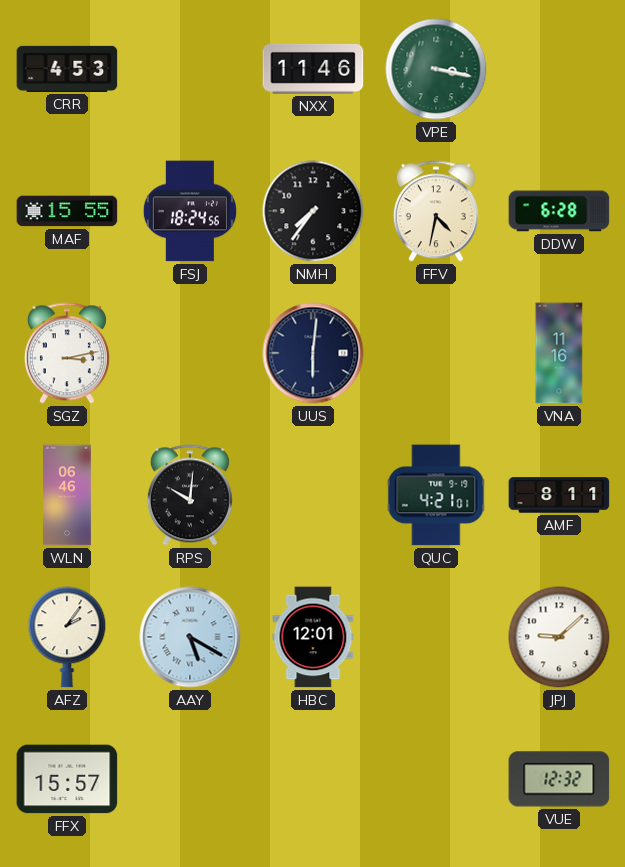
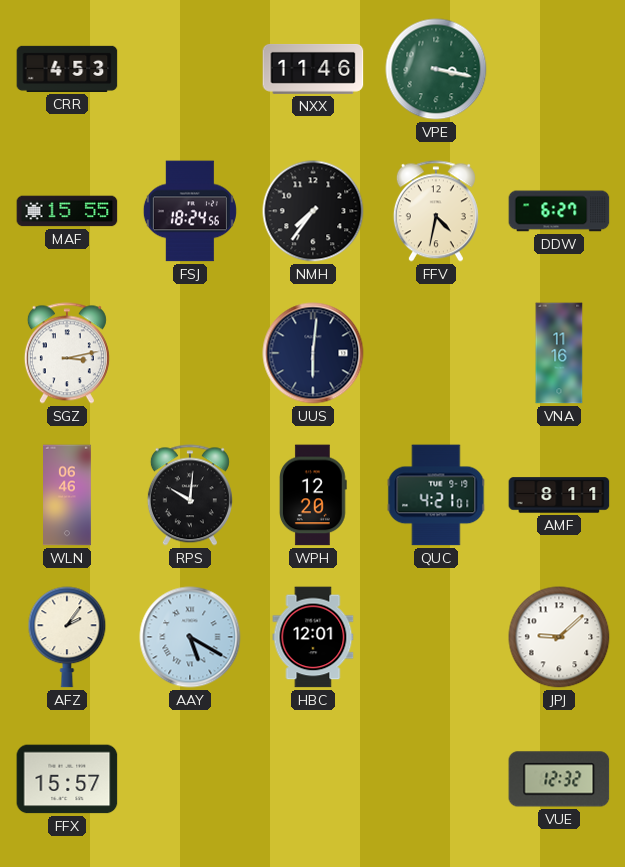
DDW: 6:28 -> 6:27
WPH: none -> 12:20
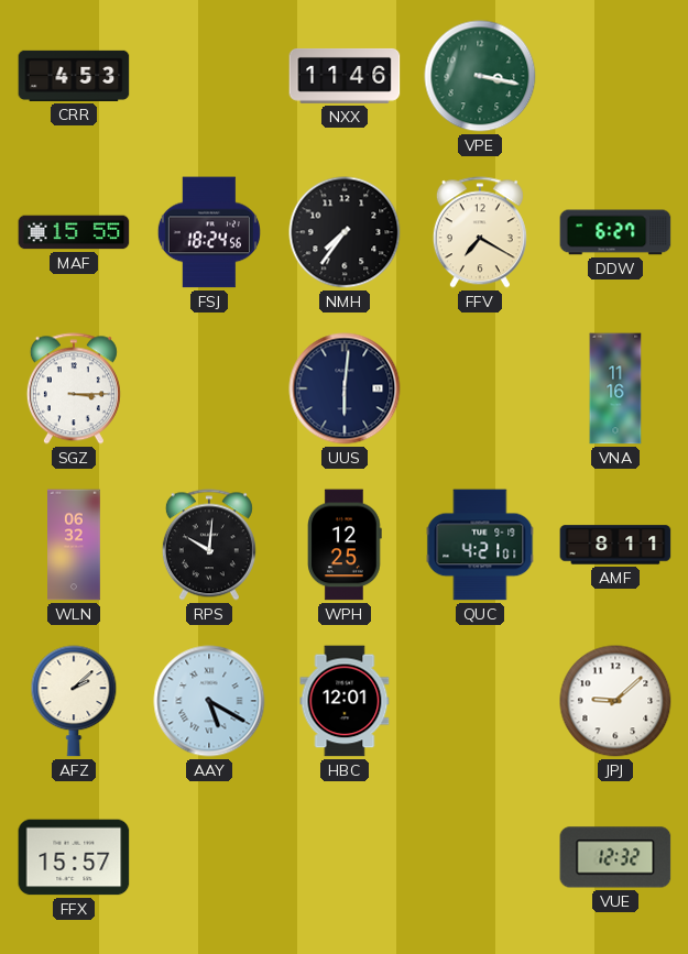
FFV: 4:32 -> 7:20
SGZ: 3:13 -> 3:15
WLN: 06:46 -> 06:32
WPH: 12:20 -> 12:25
AFZ: 2:06 -> 2:08
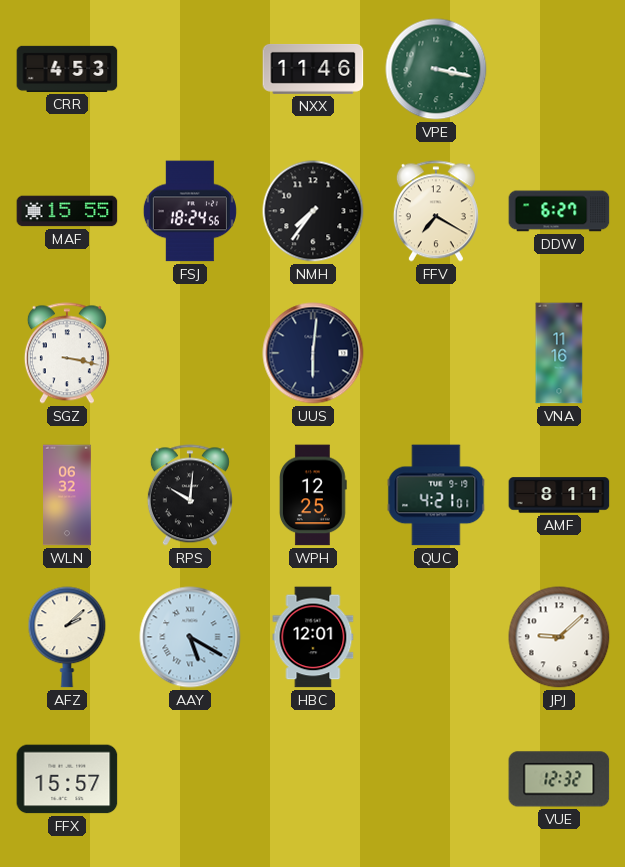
SGZ: 3:15 -> 3:17
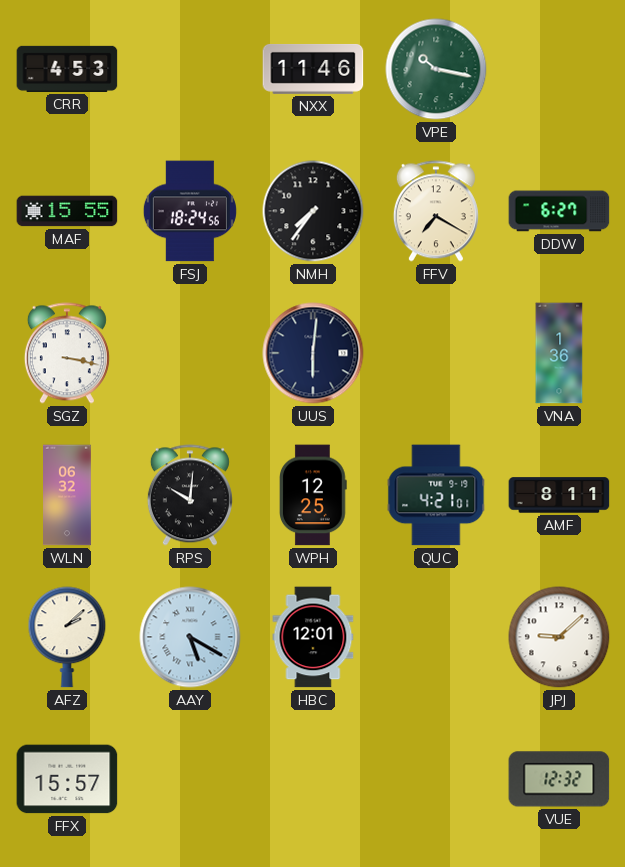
VPE: 3:17 -> 10:17
VNA: 11:16 -> 1:36
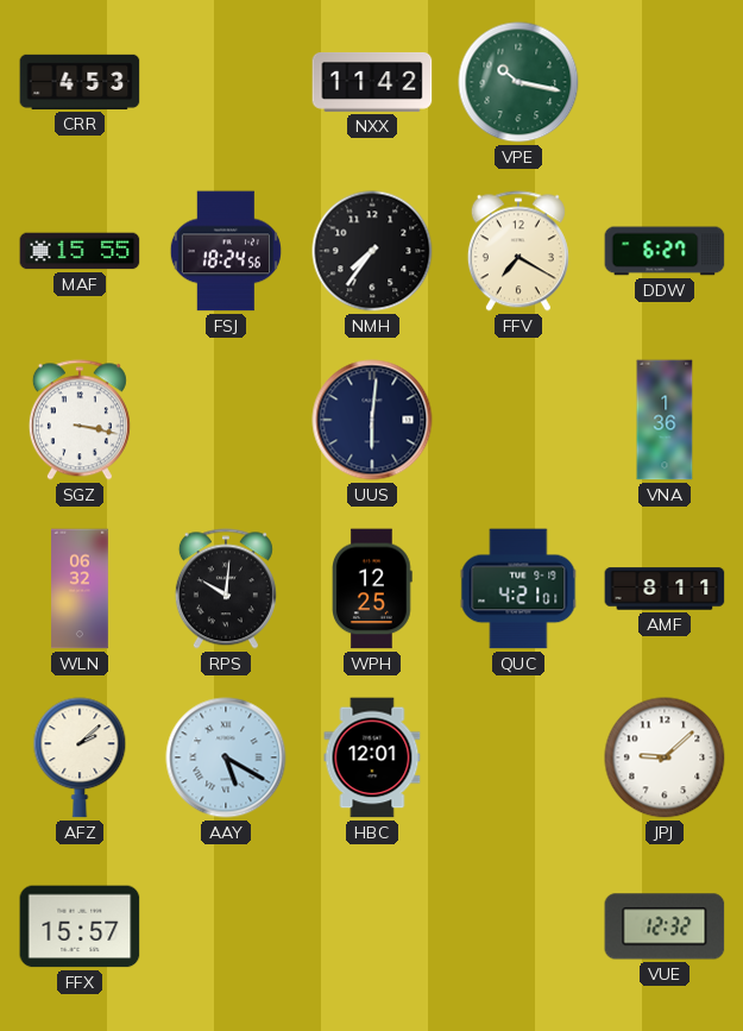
NXX: 11:46 -> 11:42
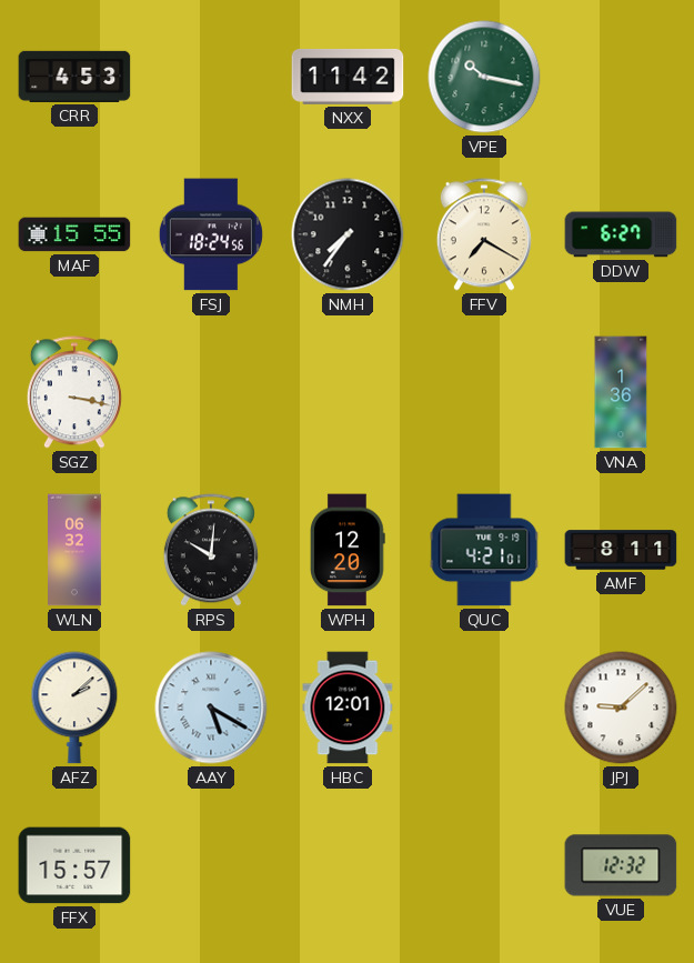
UUS: 6:01 -> none
WPH: 12:25 -> 12:20
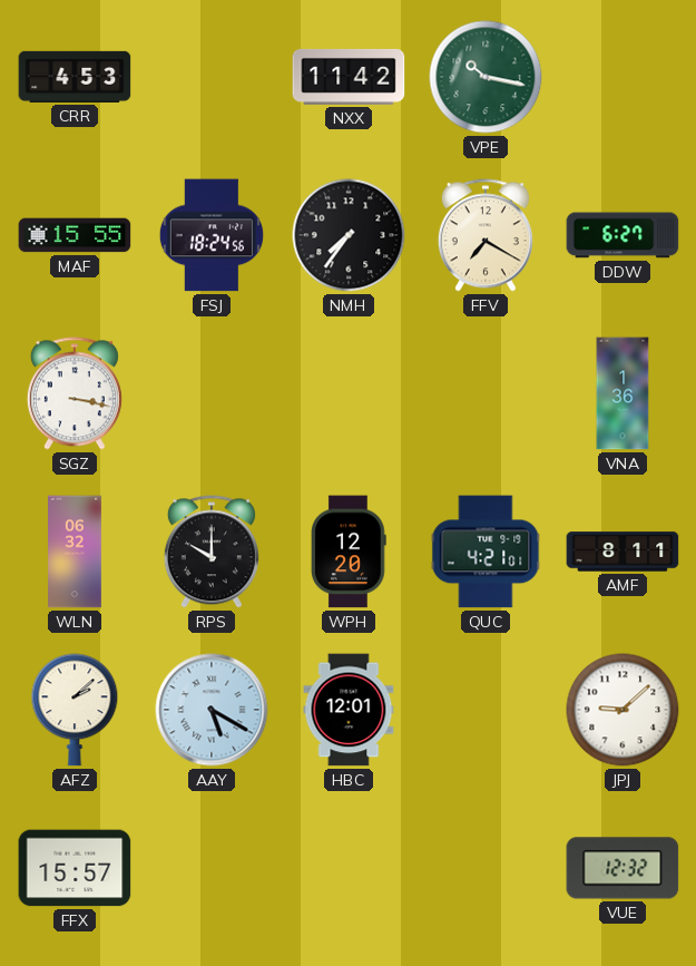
RPS: 10:01 -> 10:00
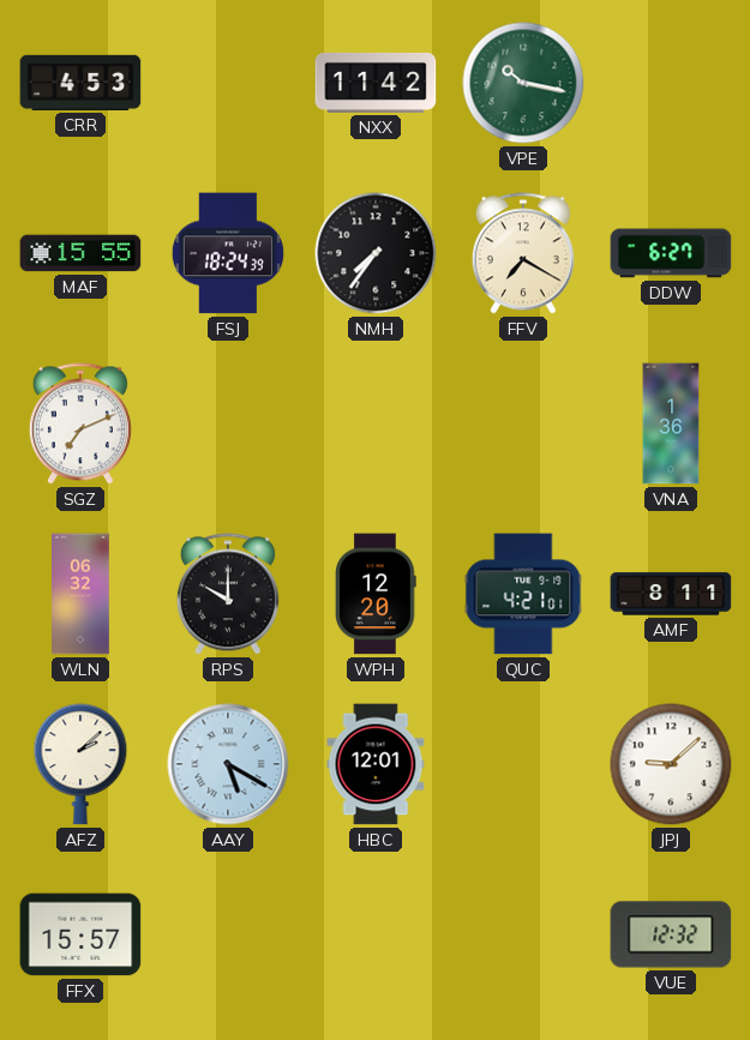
FSJ: 18:24:56 -> 18:24:39
SGZ: 3:17 -> 7:11
